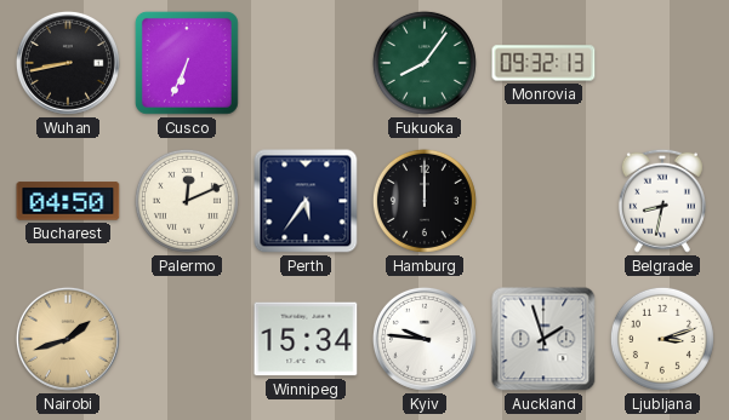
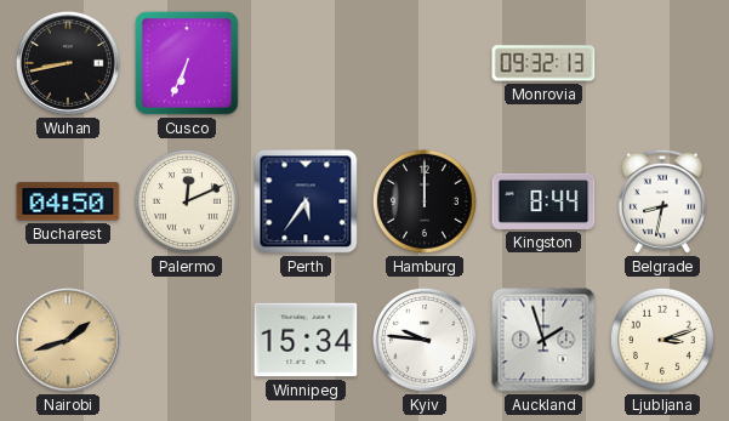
Fukuoka: 8:06 -> none
Kingston: none -> 8:44
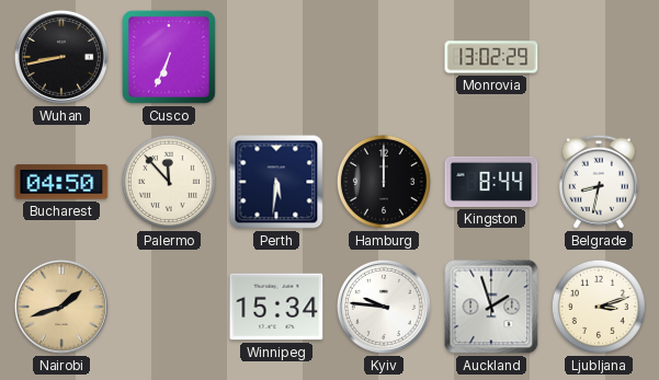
Monrovia: 09:32 -> 13:02
Palermo: 12:11 -> 11:53
Perth: 5:36 -> 5:31
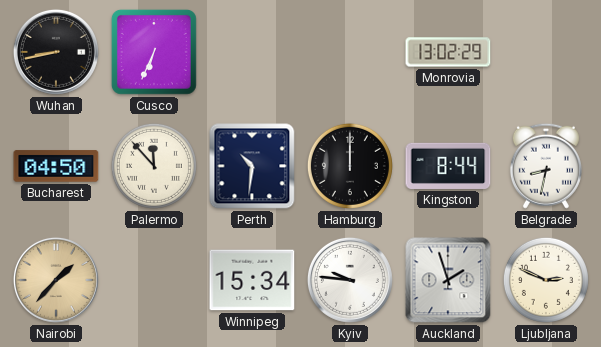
Perth: 5:31 -> 10:31
Nairobi: 1:42 -> 1:37
Ljubljana: 3:12 -> 2:49
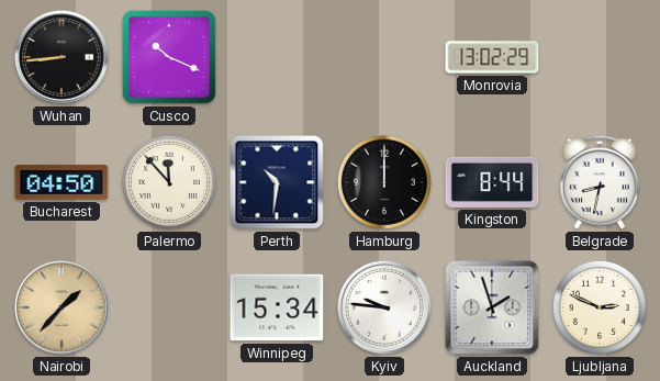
Wuhan: 8:43 -> 8:44
Cusco: 6:34 -> 10:19
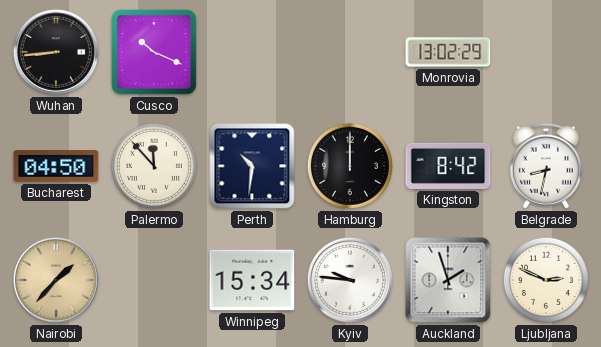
Kingston: 8:44 -> 8:42
